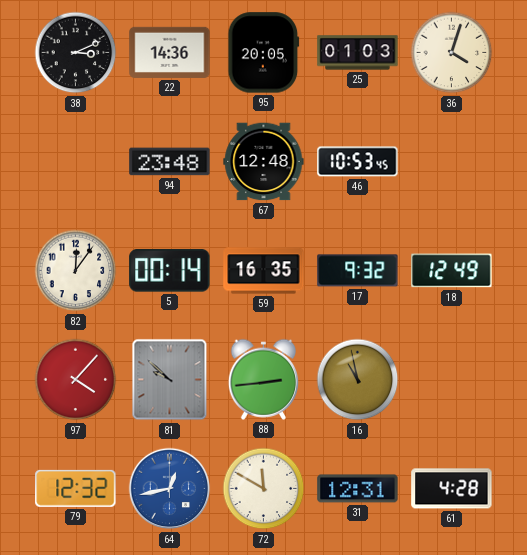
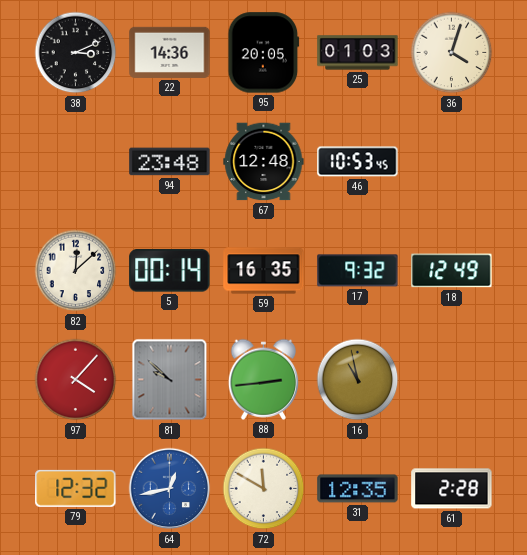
82: 12:06 -> 12:08
31: 12:31 -> 12:35
61: 4:28 -> 2:28
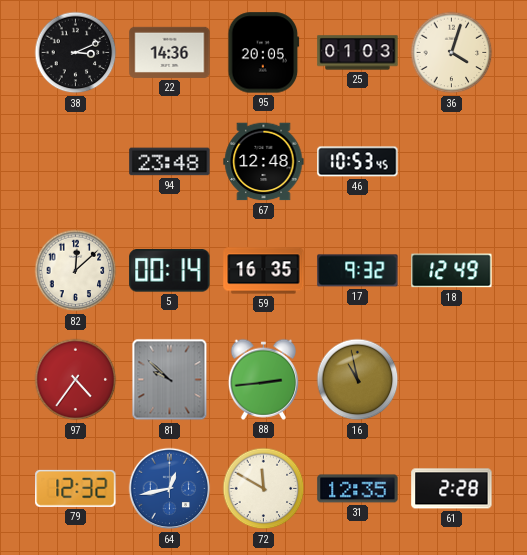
97: 4:07 -> 4:36
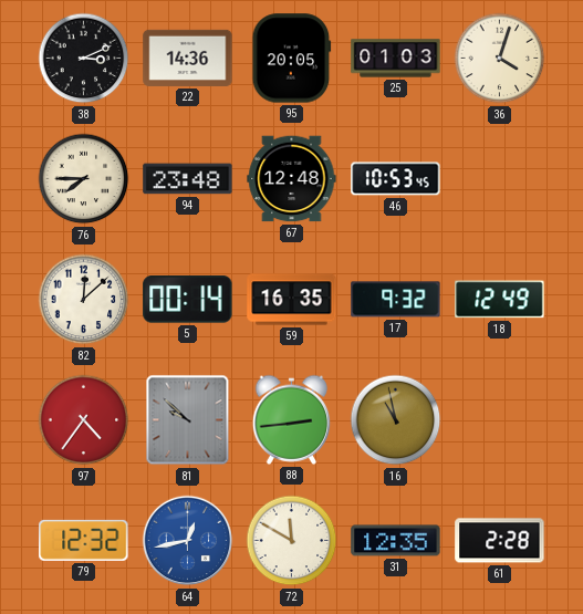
76: none -> 7:45
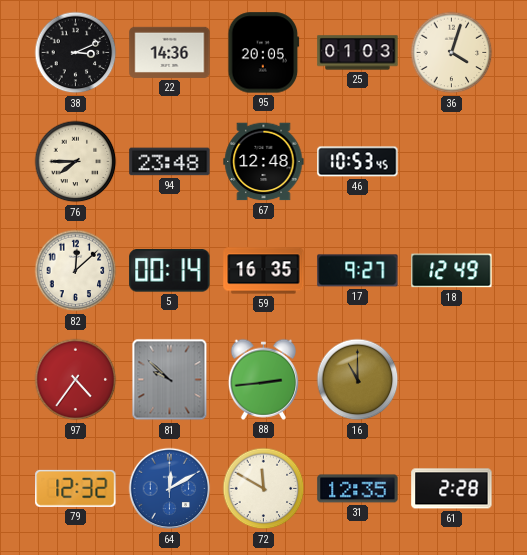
17: 9:32 -> 9:27
16: 10:58 -> 11:00
64: 12:43 -> 12:10
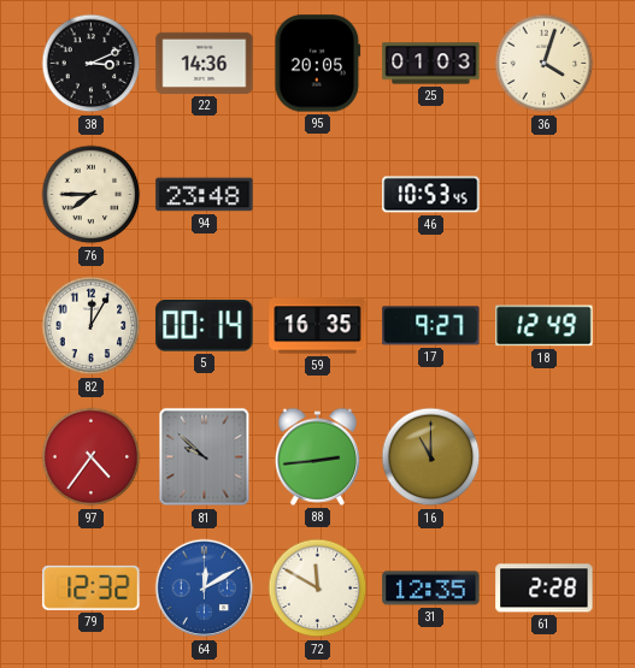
67: 12:48 -> none
82: 12:08 -> 12:05
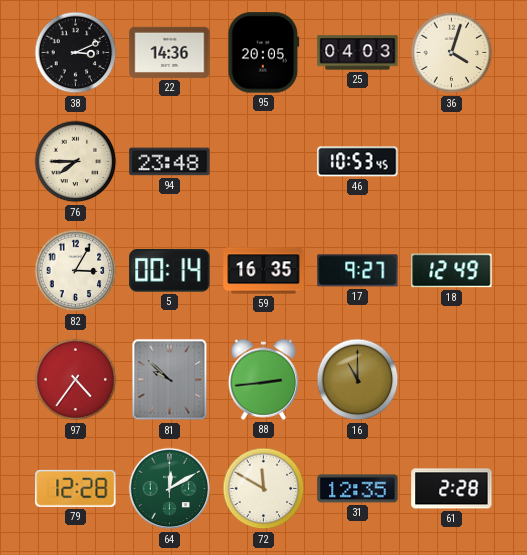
25: 01:03 -> 04:03
82: 12:05 -> 3:05
79: 12:32 -> 12:28
64 dial: blue -> green
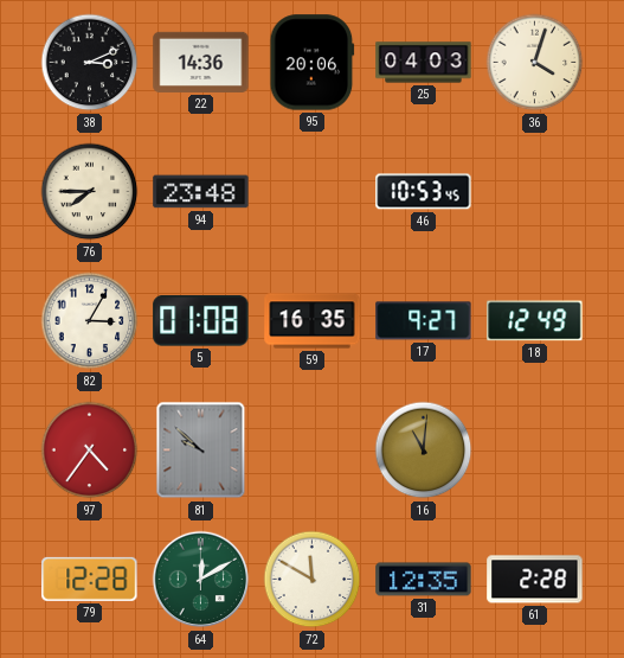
95: 20:05 -> 20:06
5: 00:14 -> 01:08
88: 2:44 -> none
16: 11:00 -> 11:01
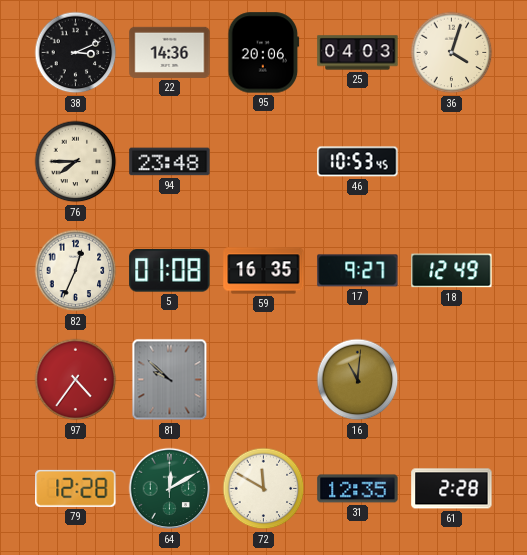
82: 3:05 -> 12:34
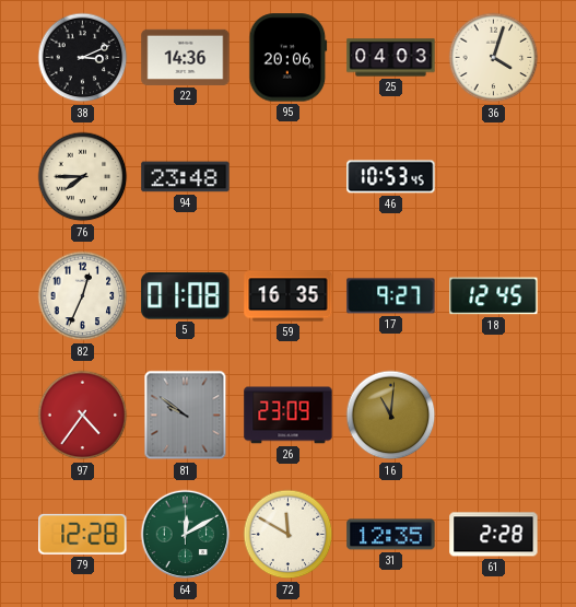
18: 12:49 -> 12:45
81: 9:52 -> 9:51
26: none -> 23:09
